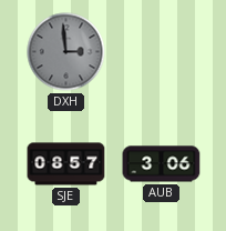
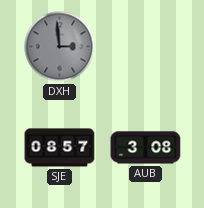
AUB: 3:06 -> 3:08
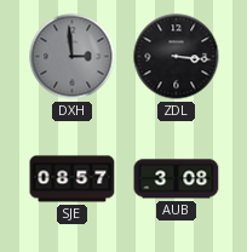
ZDL: none -> 3:16
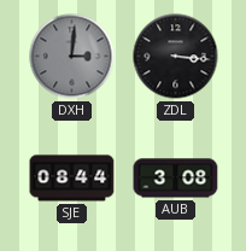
DXH: 2:59 -> 3:01
SJE: 08:57 -> 08:44
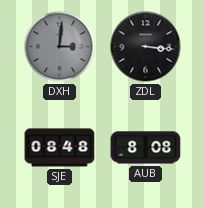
SJE: 08:44 -> 08:48
AUB: 3:08 -> 8:08
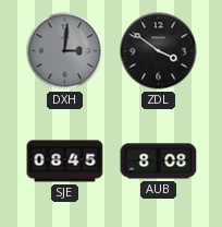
ZDL: 3:16 -> 3:51
SJE: 08:48 -> 08:45
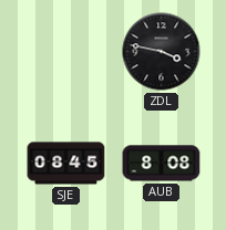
DXH: 3:01 -> none
ZDL: 3:51 -> 3:47
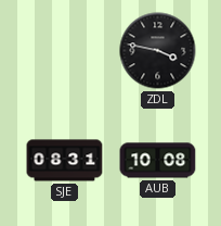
SJE: 08:45 -> 08:31
AUB: 8:08 -> 10:08
